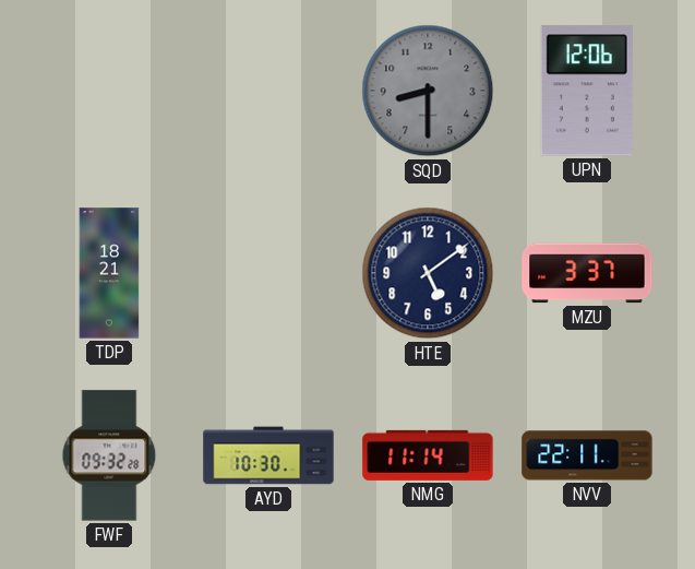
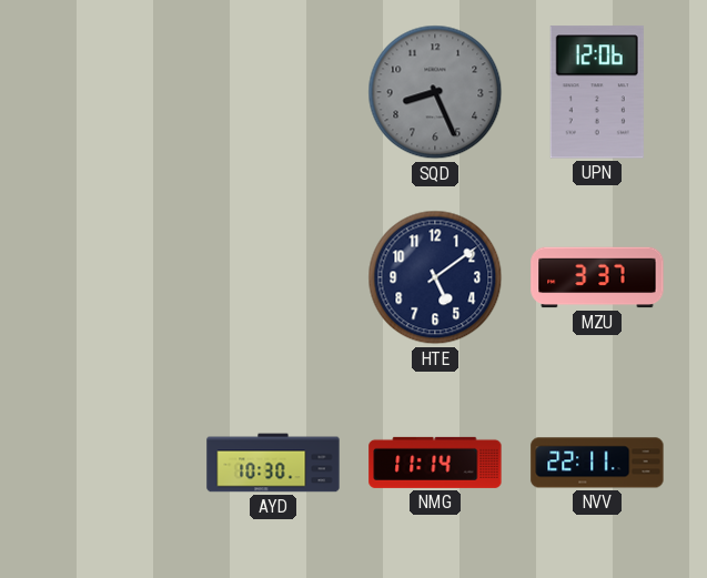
SQD: 8:30 -> 8:26
TDP: 18:21 -> none
FWF: 09:32 -> none
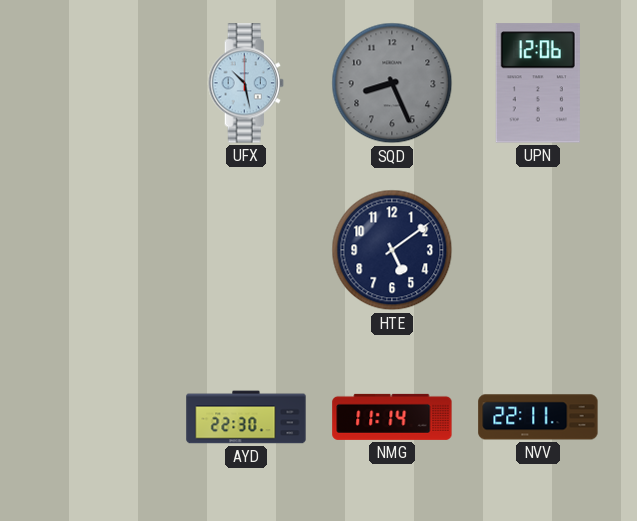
UFX: none -> 10:28
MZU: 3:37 -> none
AYD: 10:30 -> 22:30
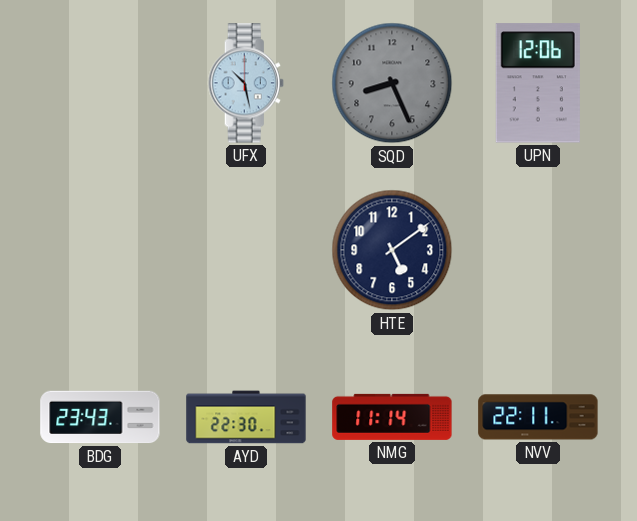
BDG: none -> 23:43
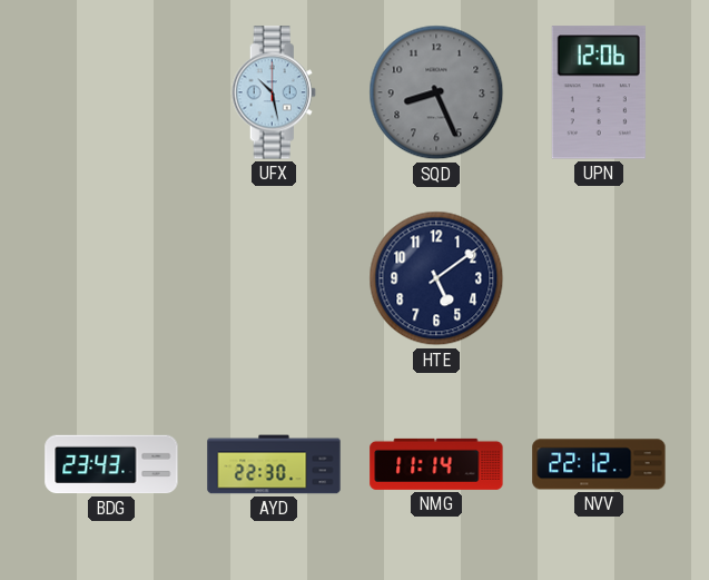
NVV: 22:11 -> 22:12
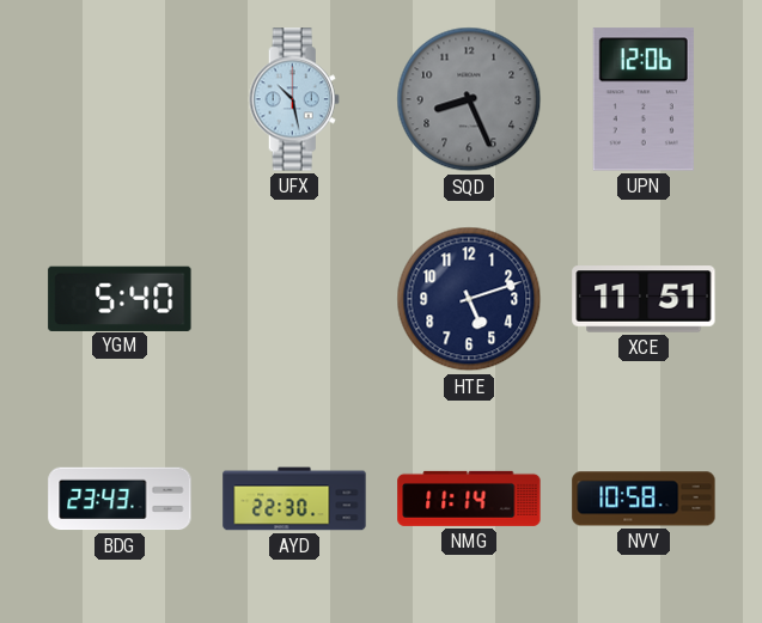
YGM: none -> 5:40
HTE: 5:09 -> 5:12
XCE: none -> 11:51
NVV: 22:12 -> 10:58
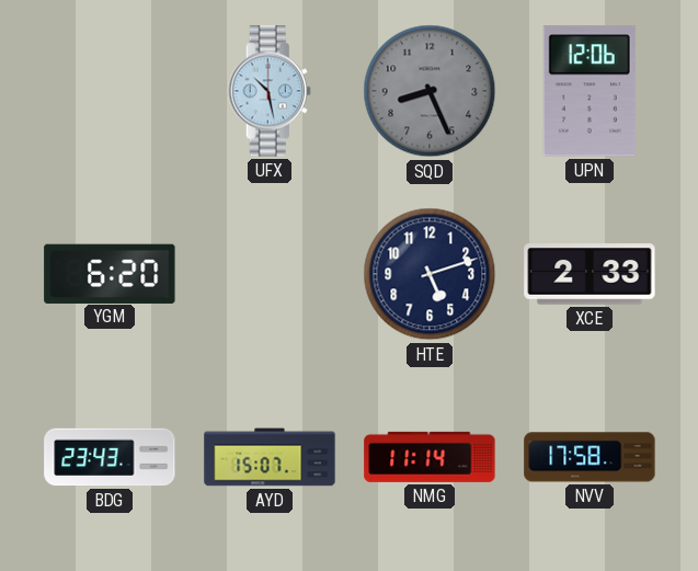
YGM: 5:40 -> 6:20
XCE: 11:51 -> 2:33
AYD: 22:30 -> 15:07
NVV: 10:58 -> 17:58
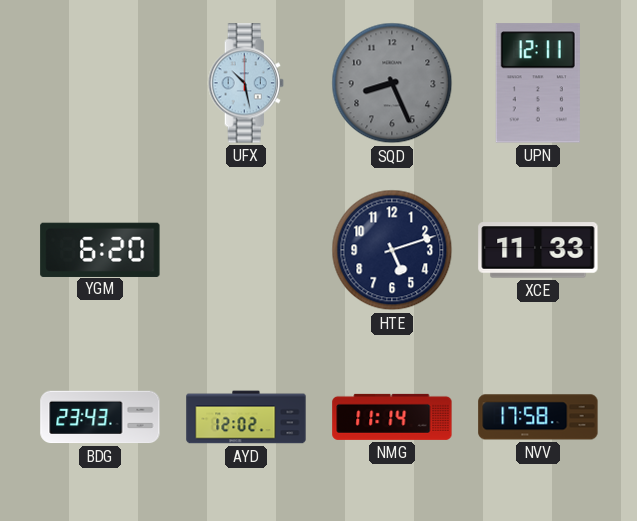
UPN: 12:06 -> 12:11
XCE: 2:33 -> 11:33
AYD: 15:07 -> 12:02
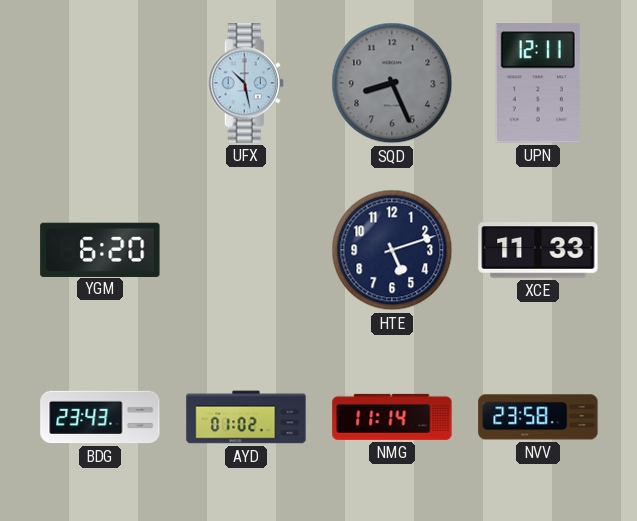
AYD: 12:02 -> 01:02
NVV: 17:58 -> 23:58
